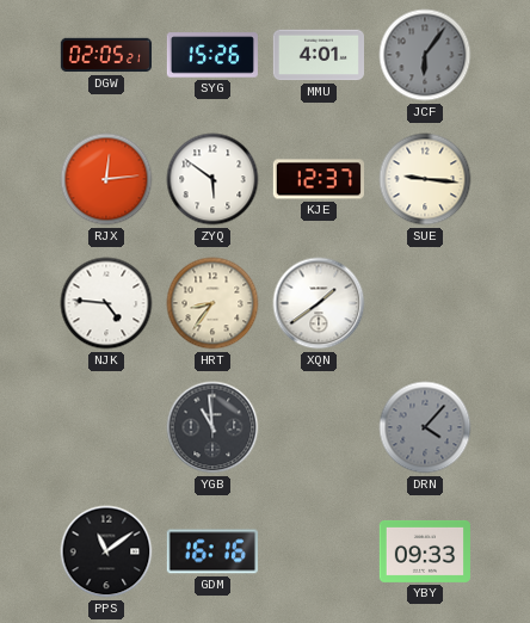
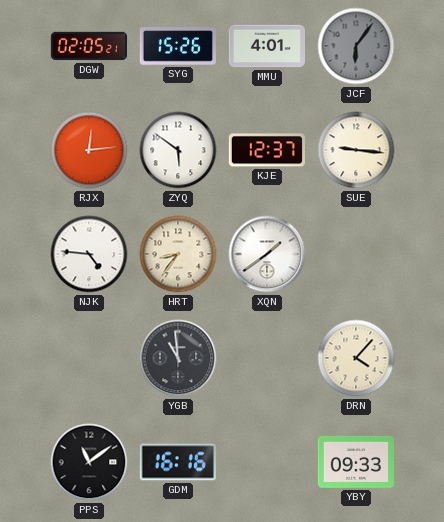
DRN dial: grey -> cream
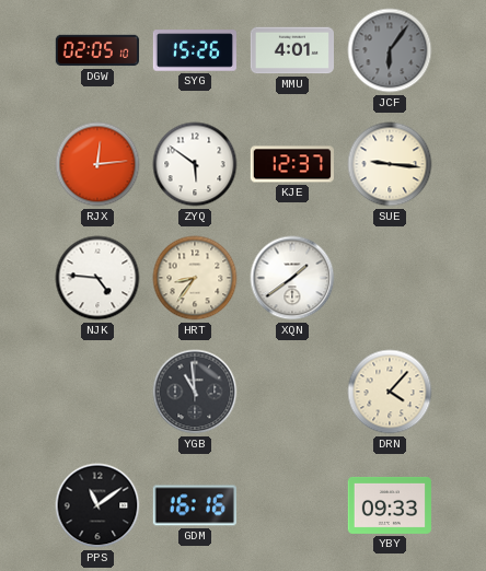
DGW: 02:05:21 -> 02:05:10
